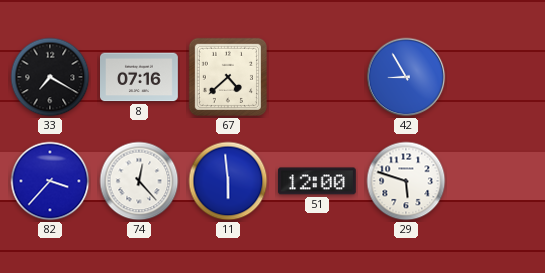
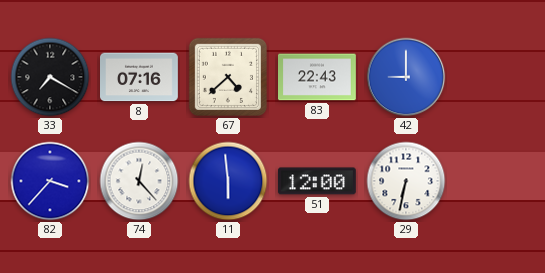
83: none -> 22:43
42: 8:55 -> 9:00
29: 5:48 -> 6:32
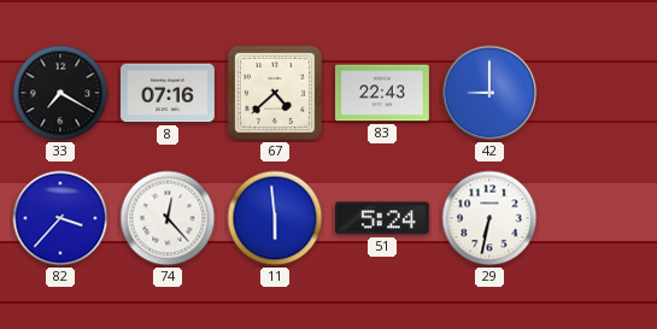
51: 12:00 -> 5:24
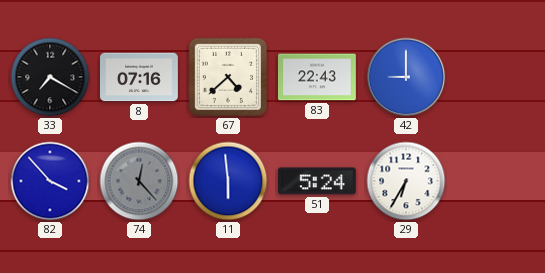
82: 3:37 -> 3:53
74 dial: white -> grey
29: 6:32 -> 6:35
